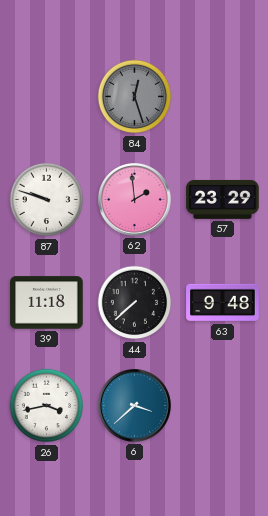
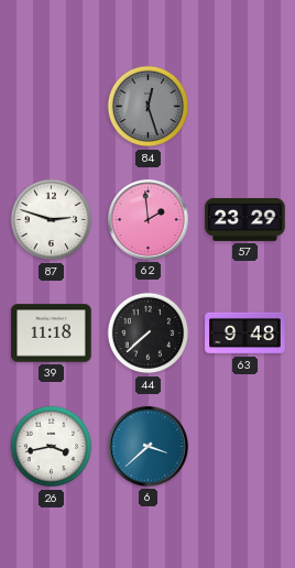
87: 9:48 -> 2:48
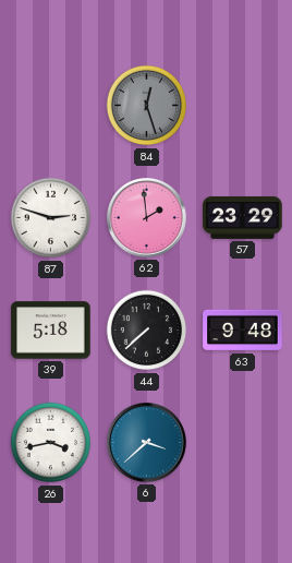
39: 11:18 -> 5:18
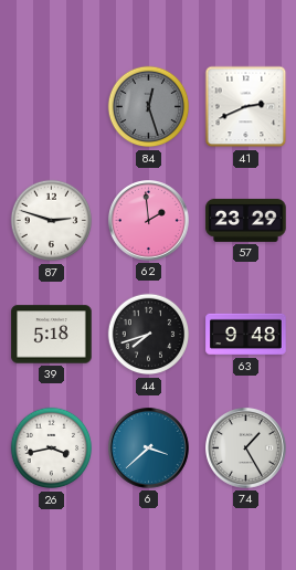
41: none -> 2:41
44: 7:38 -> 7:42
74: none -> 1:25
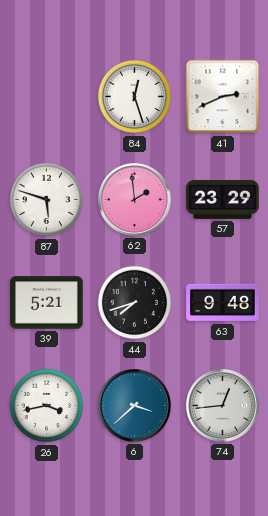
84 dial: grey -> white
87: 2:48 -> 5:48
39: 5:18 -> 5:21
74: 1:25 -> 12:44
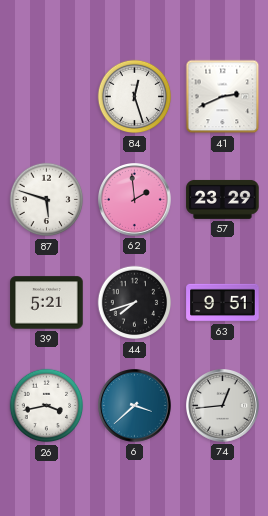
63: 9:48 -> 9:51
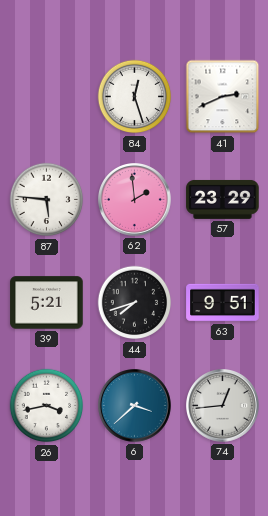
87: 5:48 -> 5:46
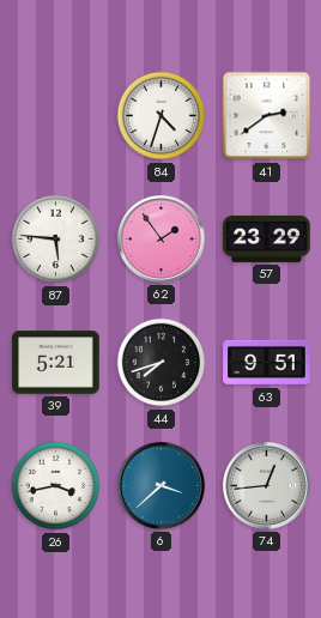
84: 12:27 -> 4:33
41: 2:41 -> 2:39
62: 1:59 -> 1:54
